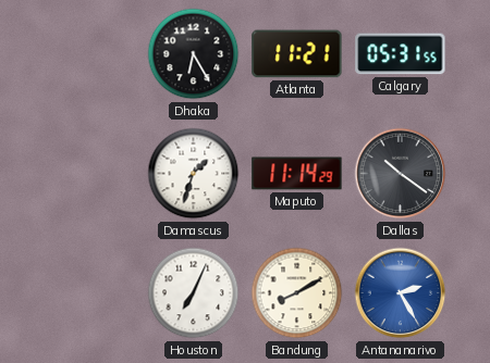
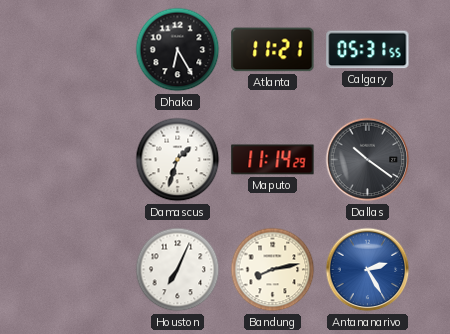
Bandung: 8:10 -> 8:13
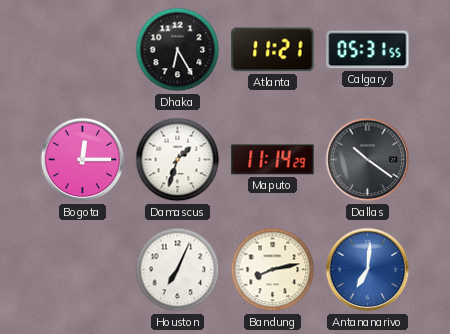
Bogota: none -> 12:15
Antananarivo: 2:25 -> 7:01
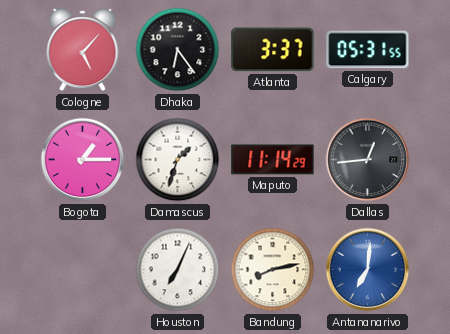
Cologne: none -> 5:07
Dhaka: 6:25 -> 6:24
Atlanta: 11:21 -> 3:37
Bogota: 12:15 -> 1:15
Dallas: 10:21 -> 12:44
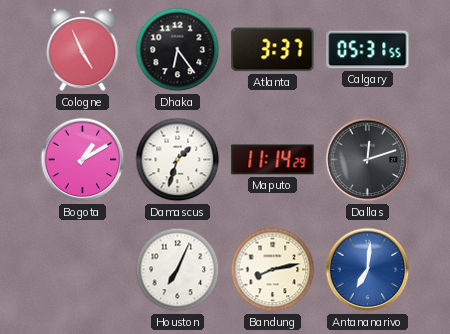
Cologne: 5:07 -> 4:56
Bogota: 1:15 -> 1:10
Dallas: 12:44 -> 12:12
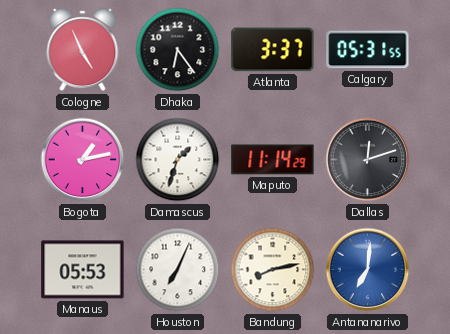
Bogota: 1:10 -> 1:13
Manaus: none -> 05:53
